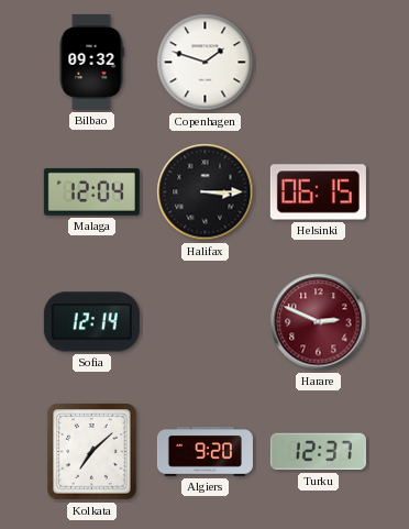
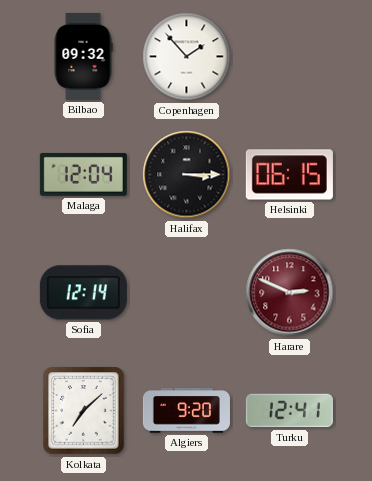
Copenhagen: 1:48 -> 1:53
Turku: 12:37 -> 12:41
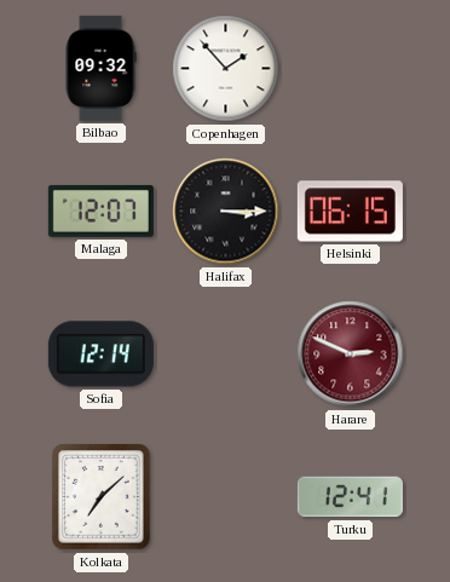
Malaga: 12:04 -> 12:07
Algiers: 9:20 -> none
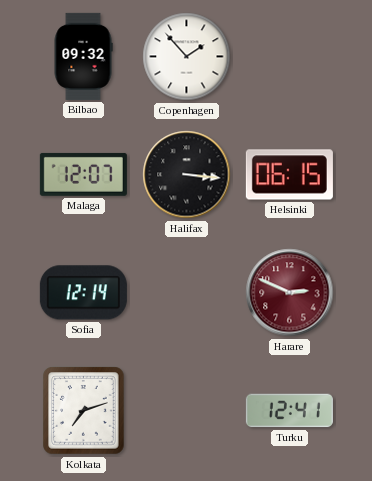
Halifax: 3:15 -> 3:16
Kolkata: 7:08 -> 7:12
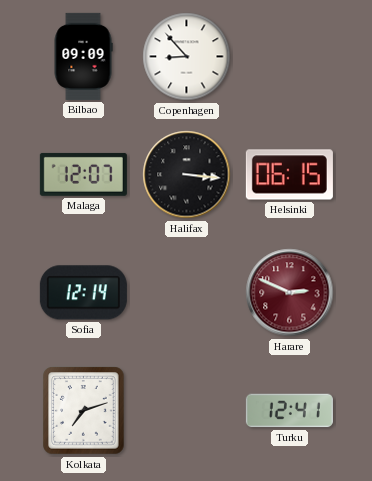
Bilbao: 09:32 -> 09:09
Copenhagen: 1:53 -> 8:53
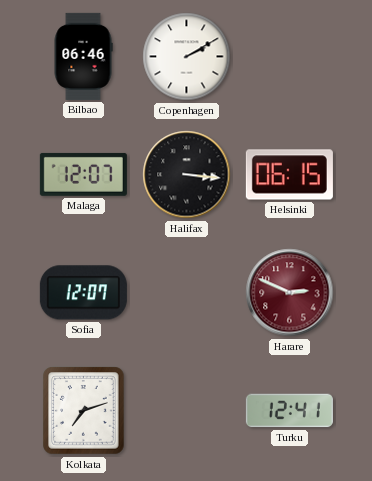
Bilbao: 09:09 -> 06:46
Copenhagen: 8:53 -> 2:10
Sofia: 12:14 -> 12:07
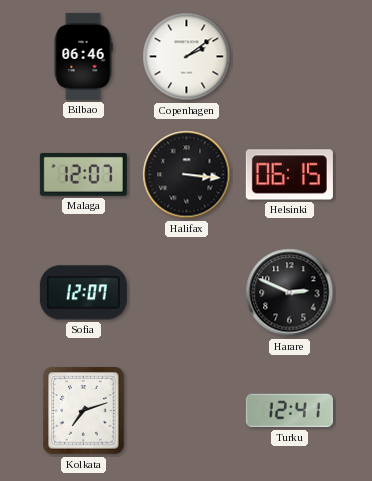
Copenhagen: 2:10 -> 2:09
Harare dial: burgundy -> black
